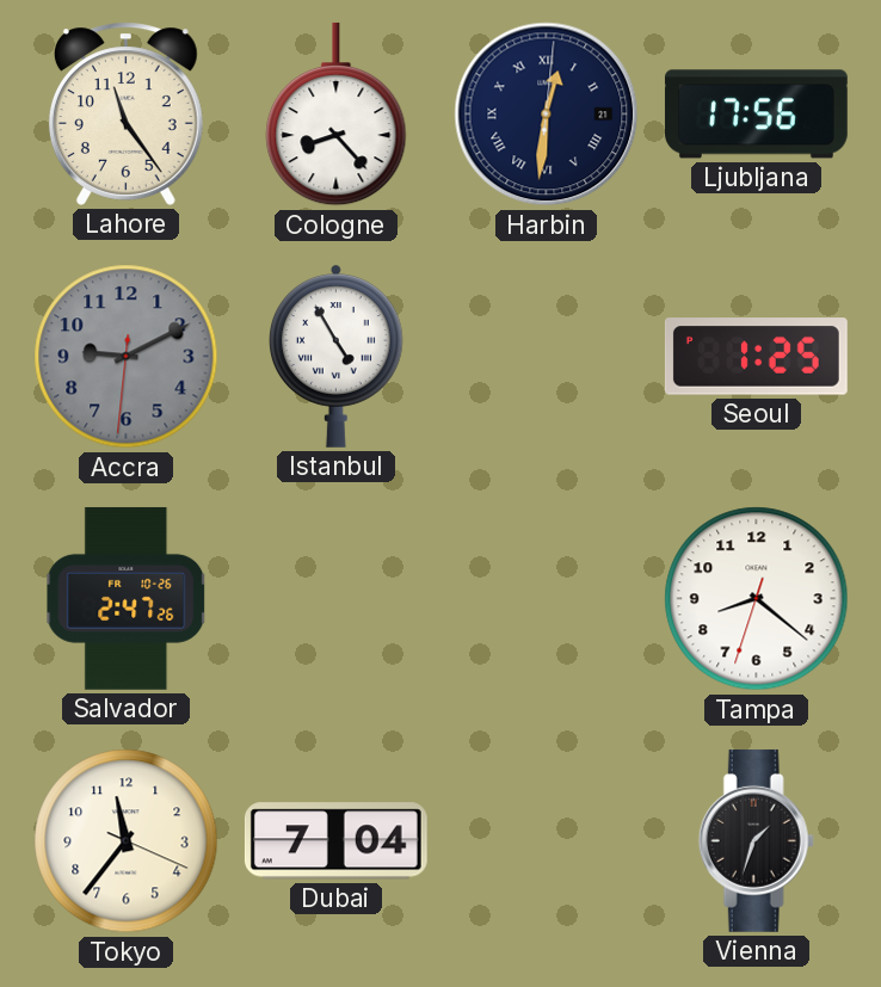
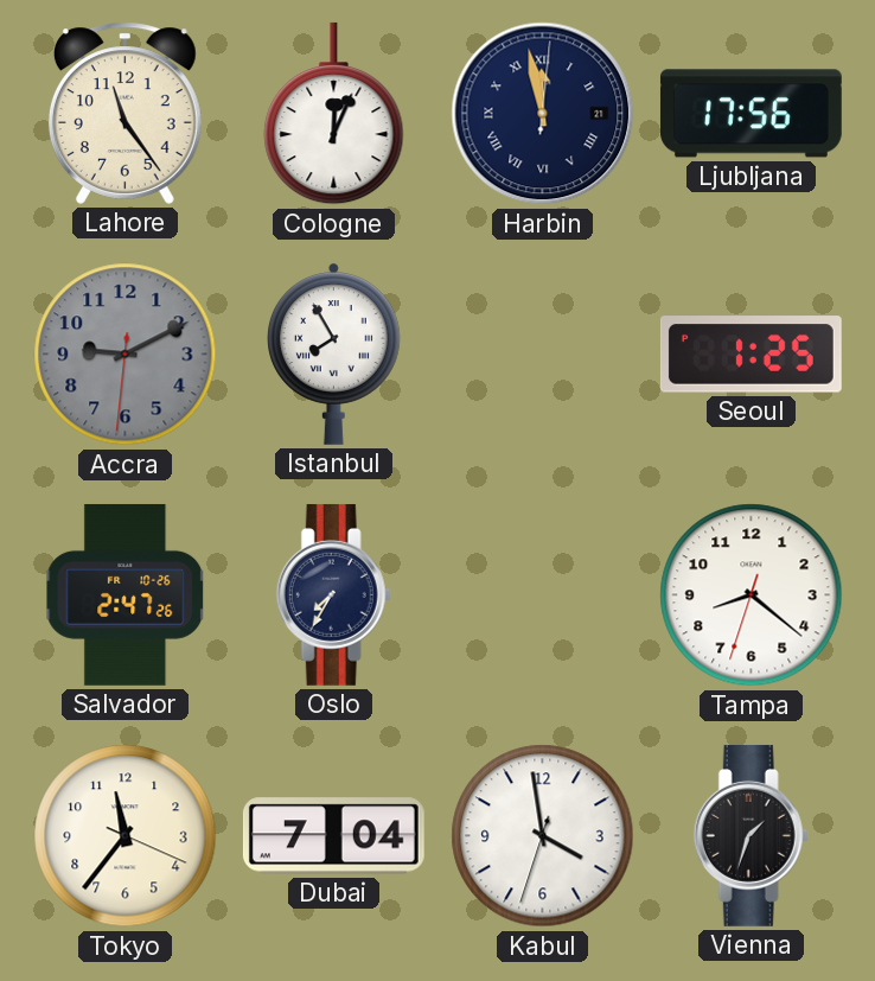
Cologne: 8:23 -> 12:04
Harbin: 12:31 -> 11:58
Istanbul: 4:55 -> 7:55
Oslo: none -> 7:35
Kabul: none -> 3:58
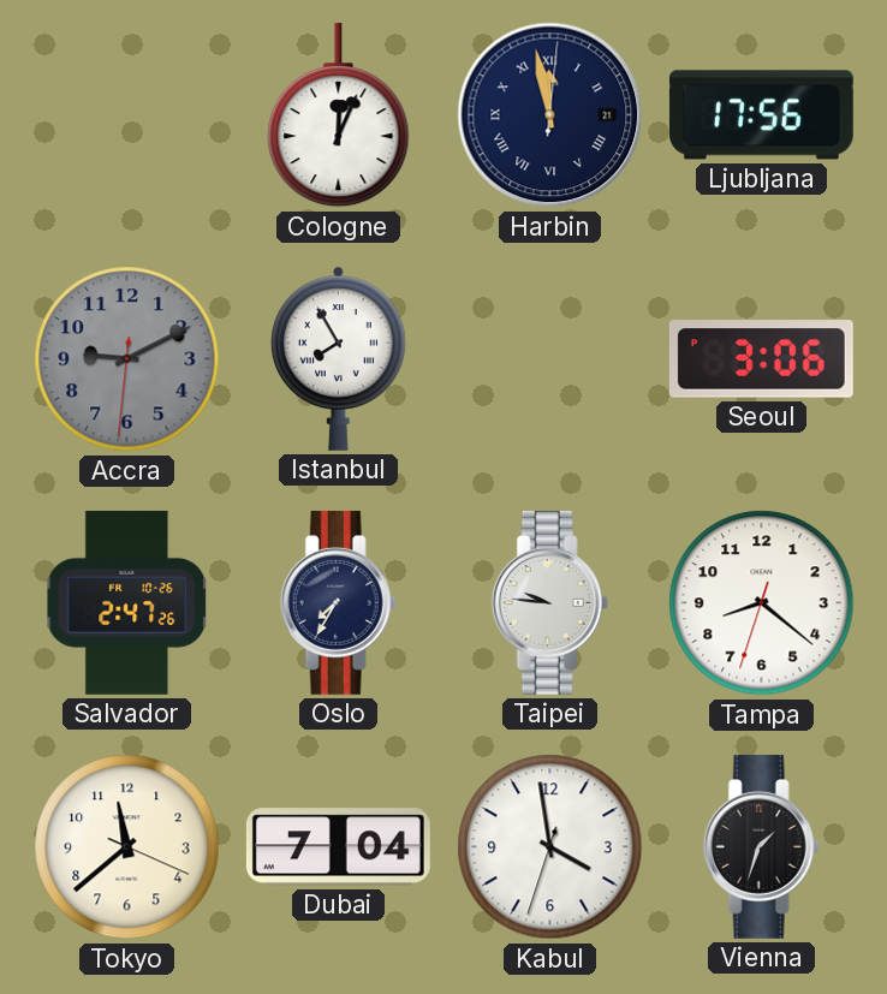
Lahore: 11:24 -> none
Seoul: 1:25 -> 3:06
Taipei: none -> 9:46
Tokyo: 11:36 -> 11:38
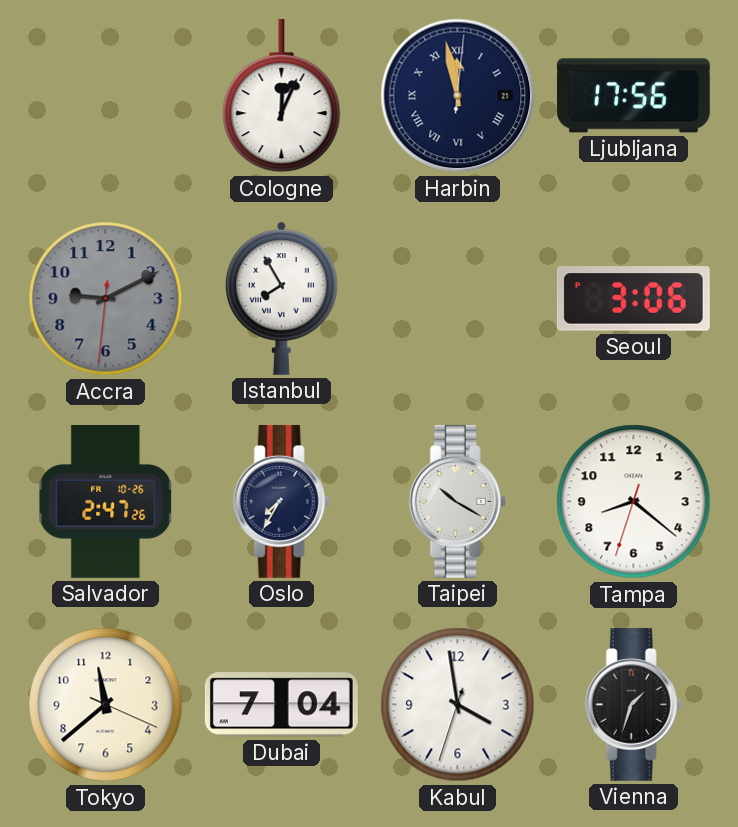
Taipei: 9:46 -> 10:20
